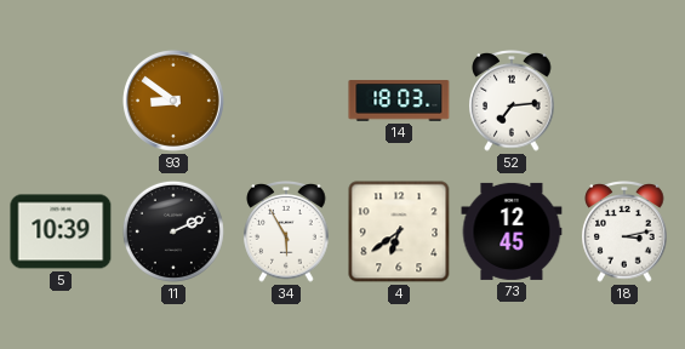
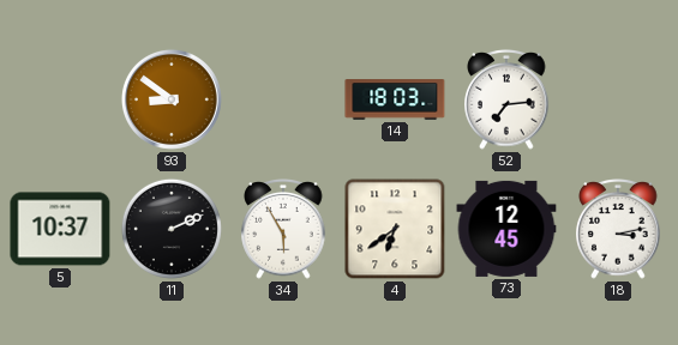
5: 10:39 -> 10:37
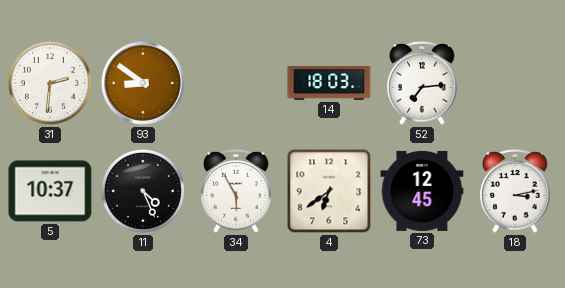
31: none -> 2:31
11: 2:11 -> 4:26
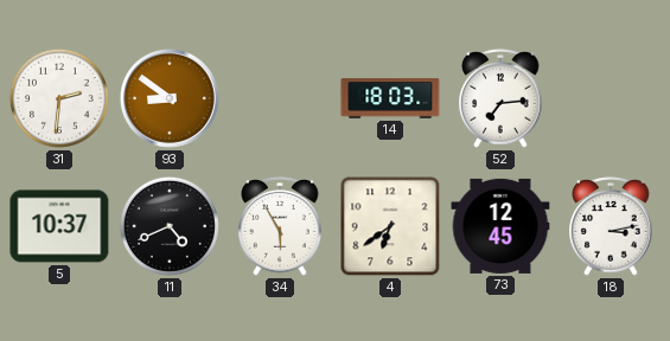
11: 4:26 -> 4:41
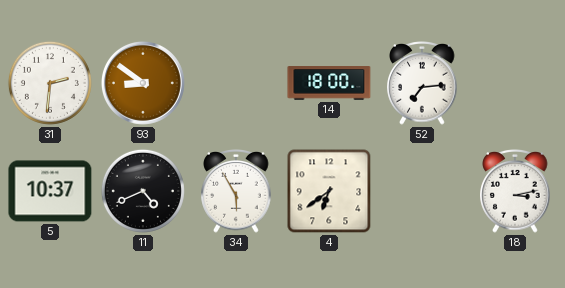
14: 18:03 -> 18:00
73: 12:45 -> none
